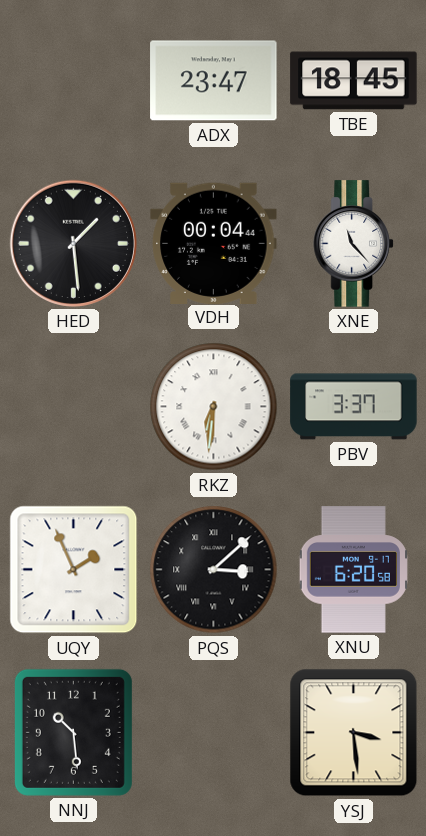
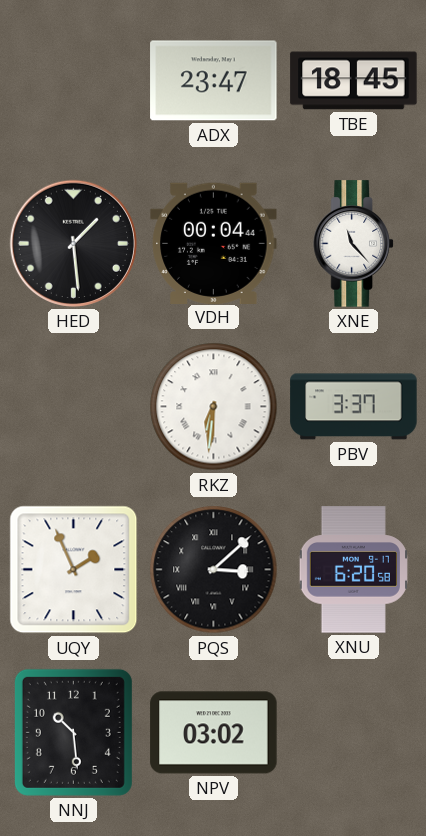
NPV: none -> 03:02
YSJ: 3:29 -> none
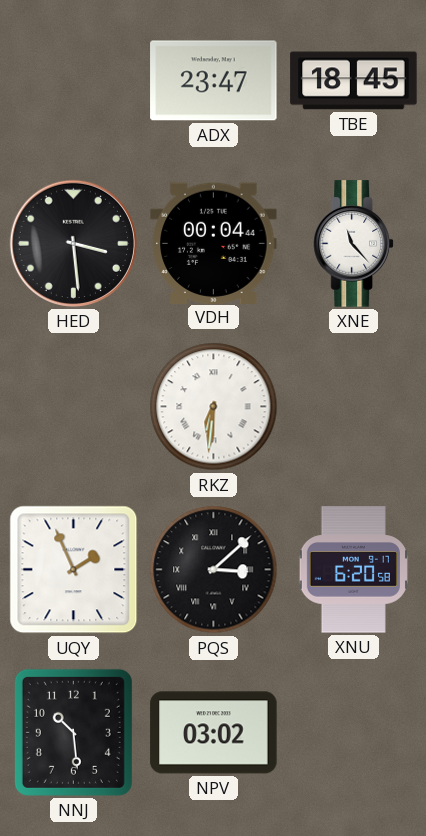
HED: 1:29 -> 3:29
PBV: 3:37 -> none
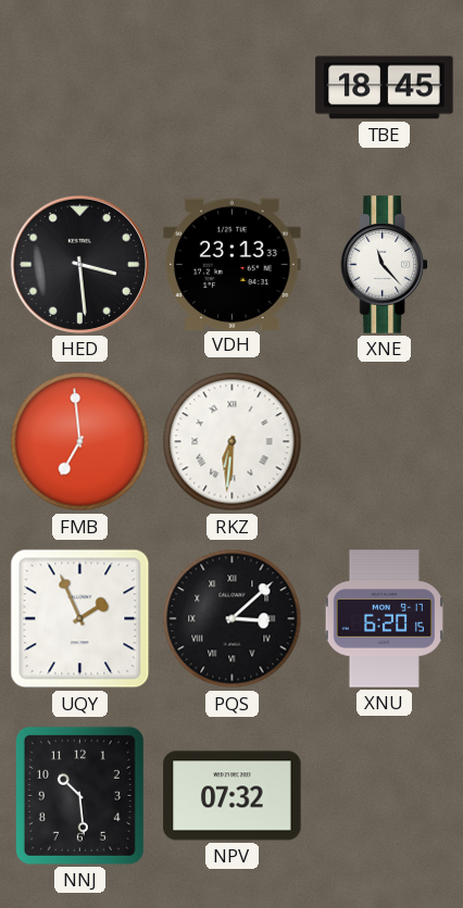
ADX: 23:47 -> none
VDH: 00:04 -> 23:13
FMB: none -> 6:59
XNU: 6:20:58 -> 6:20:15
NPV: 03:02 -> 07:32
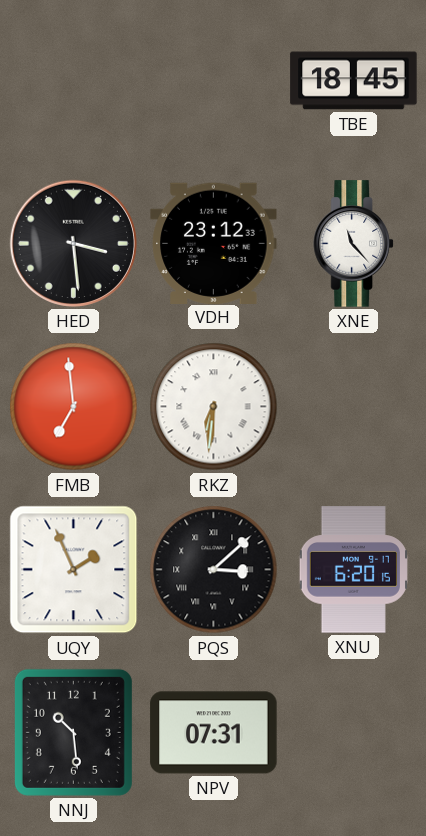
VDH: 23:13 -> 23:12
NPV: 07:32 -> 07:31
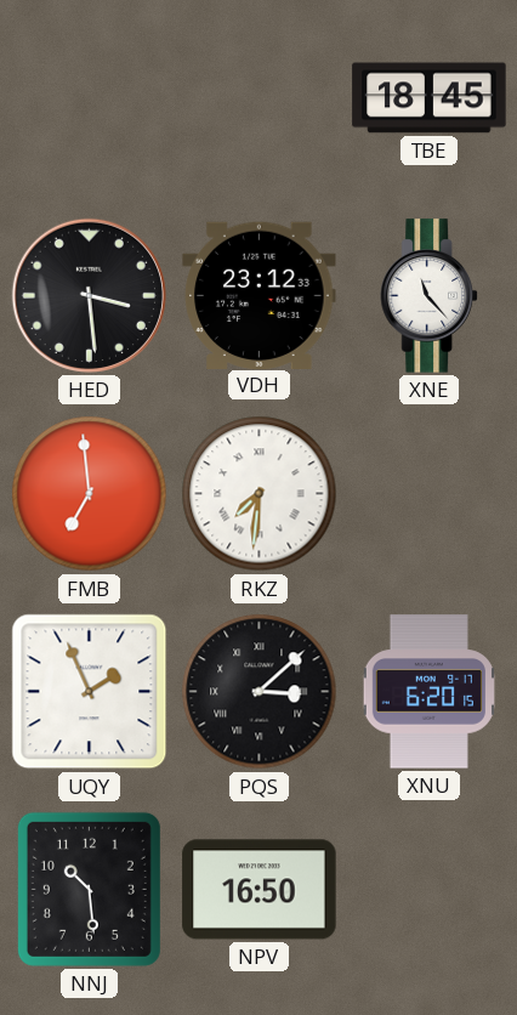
RKZ: 6:31 -> 7:31
NPV: 07:31 -> 16:50
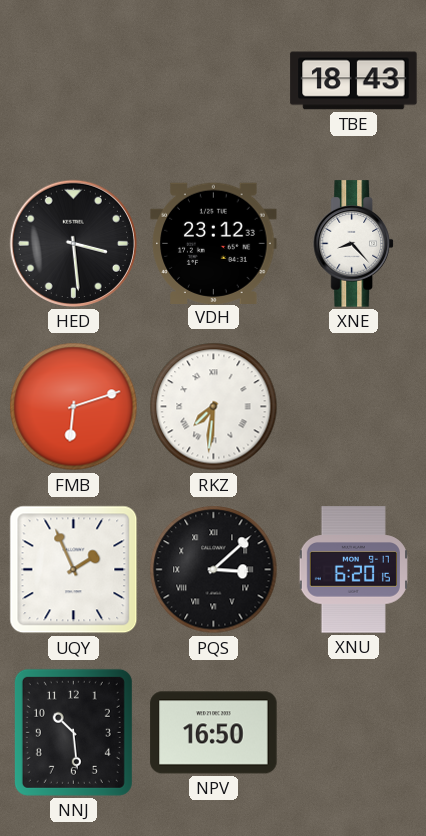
TBE: 18:45 -> 18:43
XNE: 11:23 -> 8:23
FMB: 6:59 -> 6:12
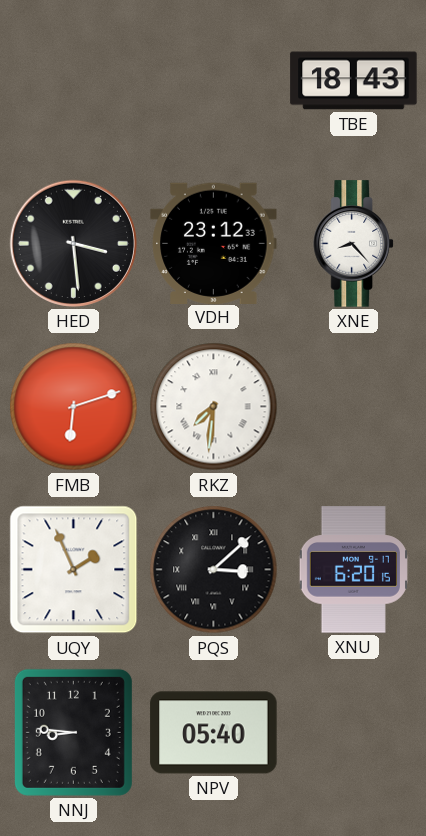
NNJ: 10:29 -> 8:46
NPV: 16:50 -> 05:40
